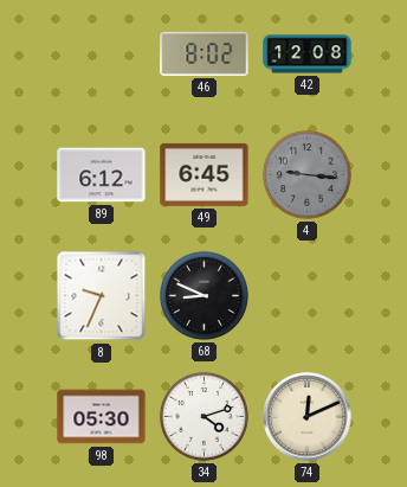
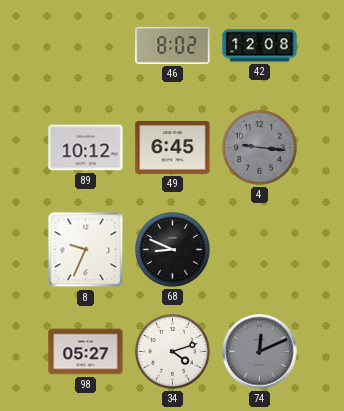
89: 6:12 -> 10:12
98: 05:30 -> 05:27
74 dial: cream -> grey
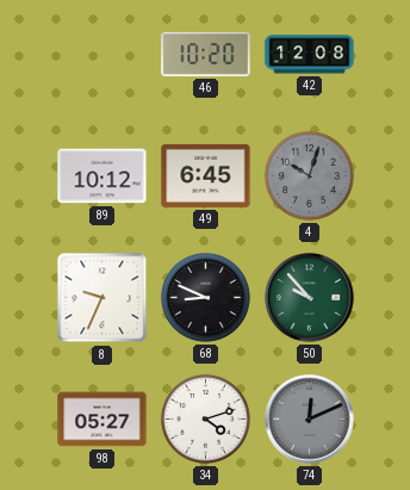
46: 8:02 -> 10:20
4: 9:16 -> 10:03
50: none -> 9:53
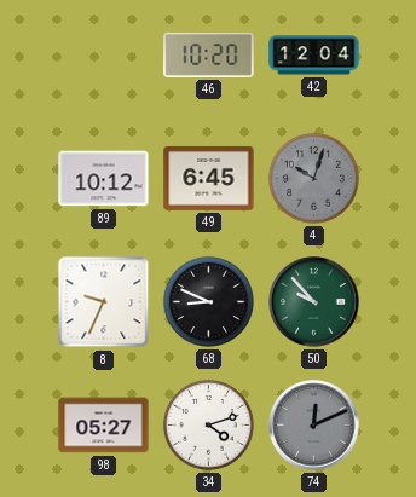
42: 12:08 -> 12:04
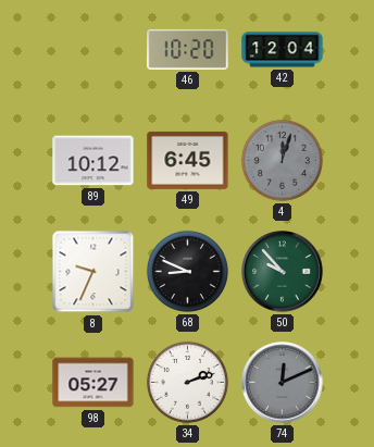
4: 10:03 -> 12:03
34: 4:12 -> 2:12
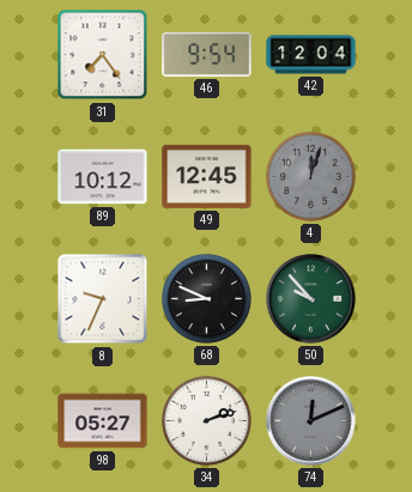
31: none -> 7:24
46: 10:20 -> 9:54
49: 6:45 -> 12:45
